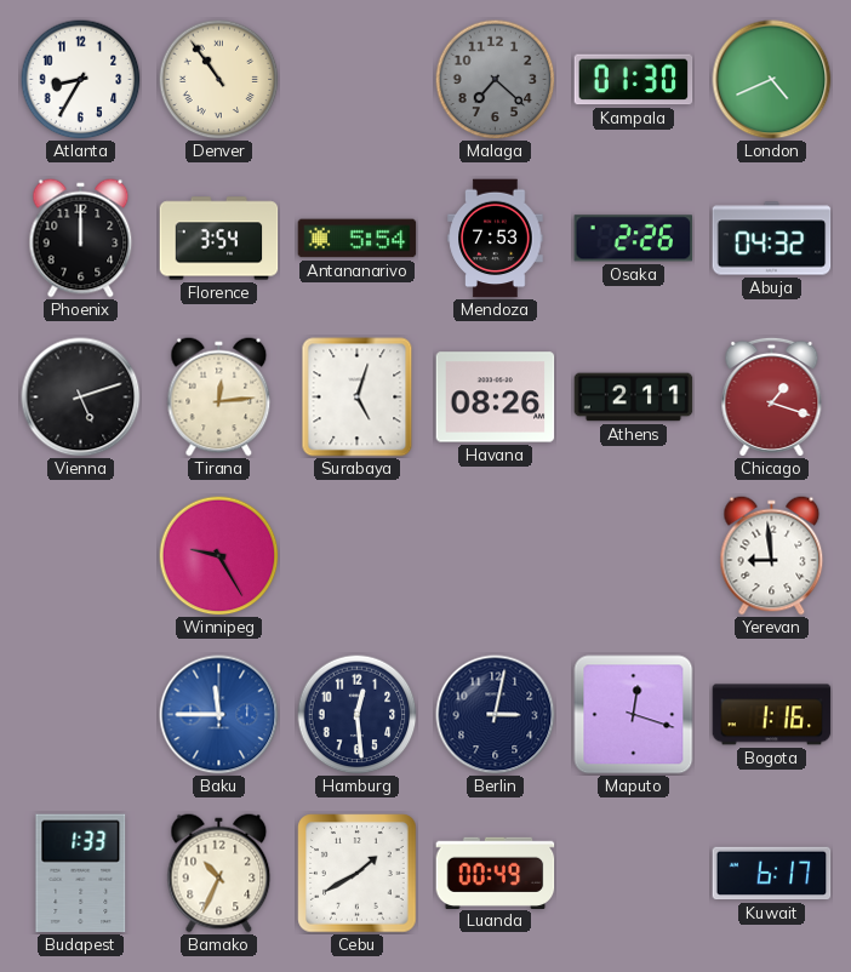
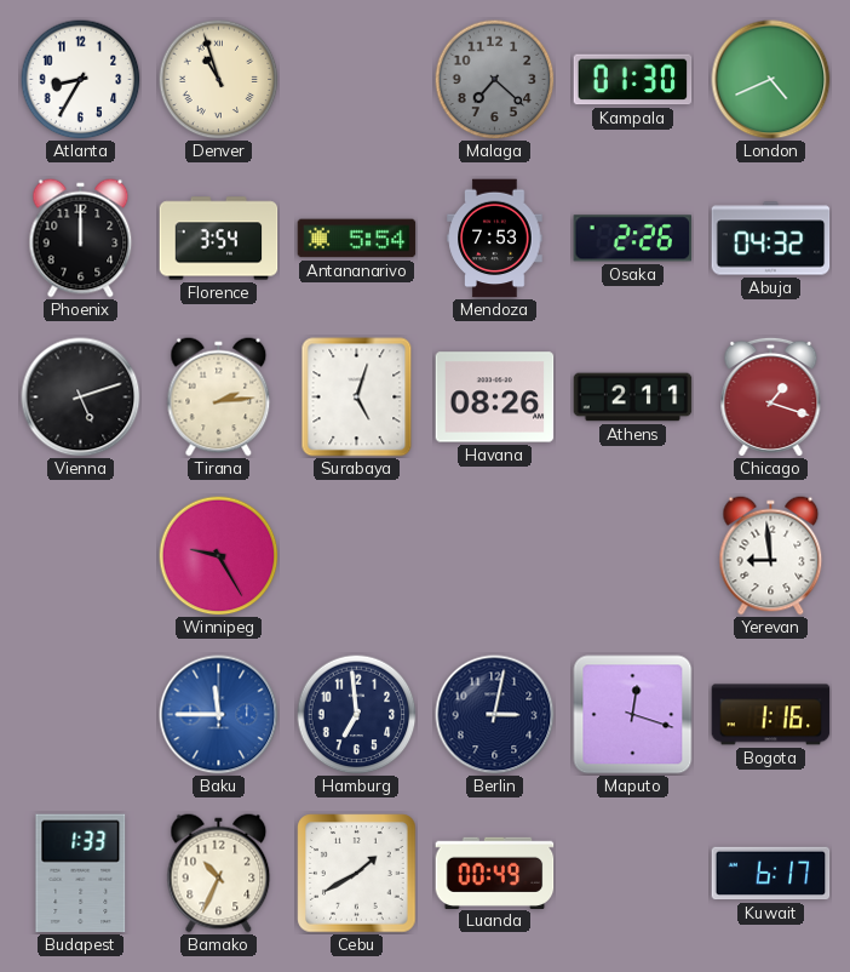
Denver: 10:54 -> 10:57
Tirana: 12:14 -> 2:14
Hamburg: 12:29 -> 6:59
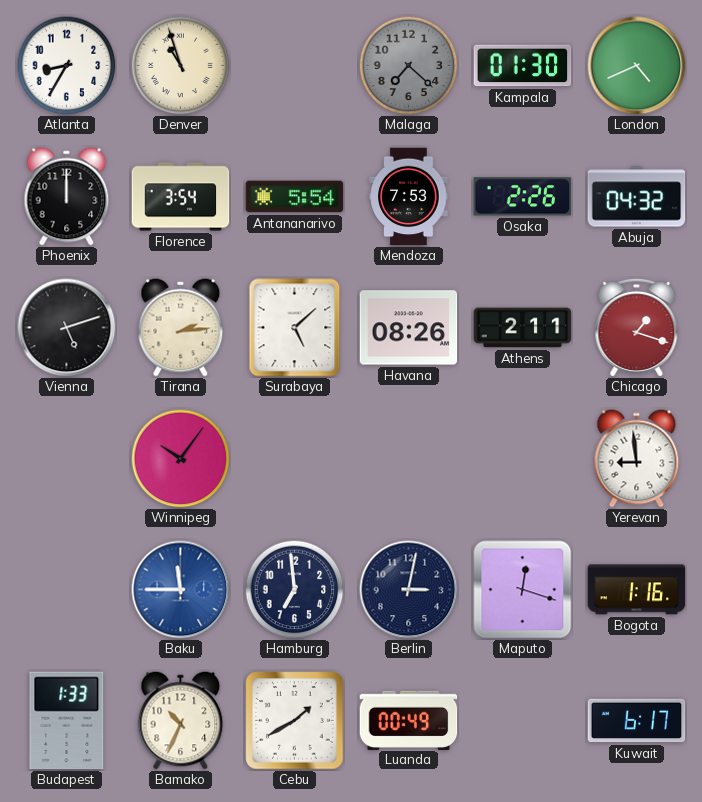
Surabaya: 5:03 -> 5:08
Winnipeg: 9:25 -> 10:06
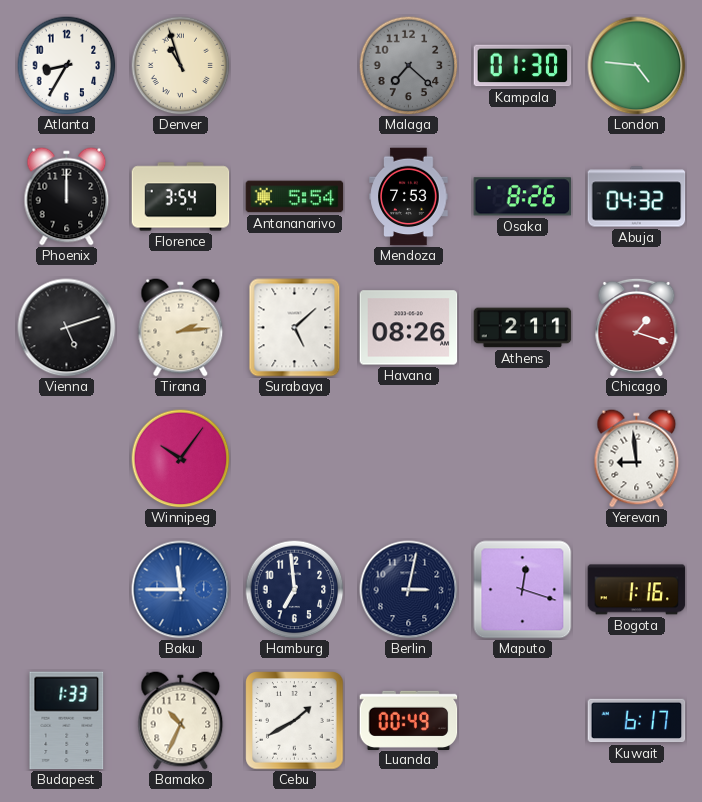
London: 4:41 -> 4:46
Osaka: 2:26 -> 8:26
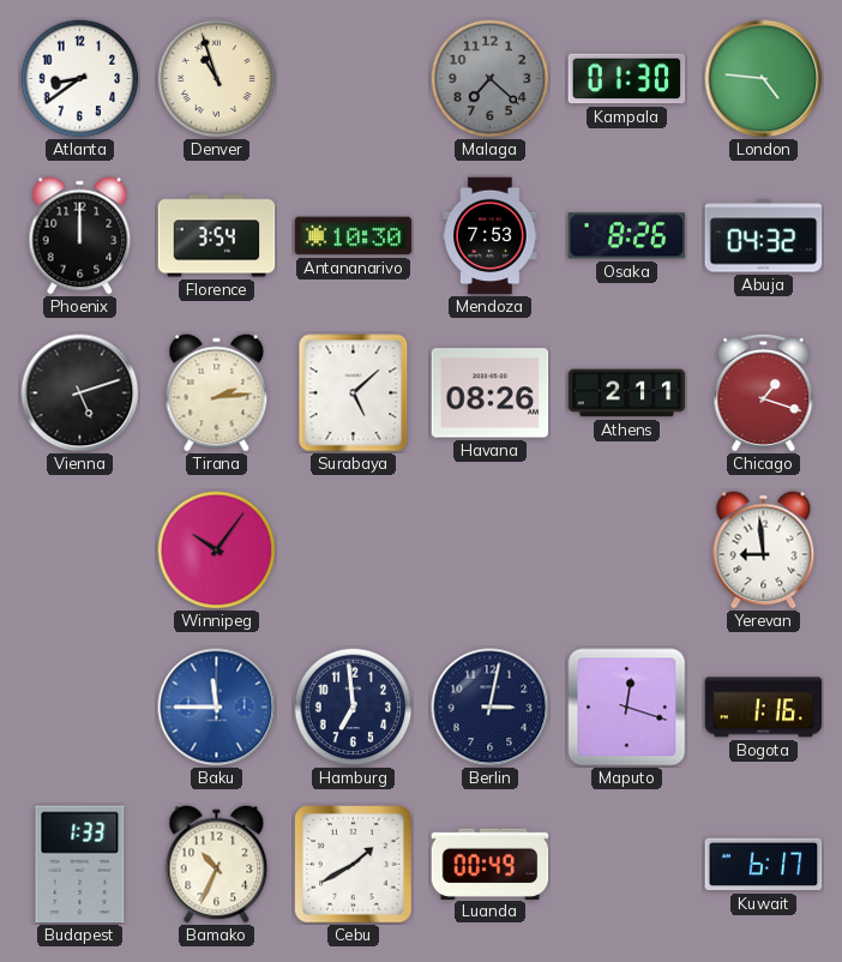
Atlanta: 8:35 -> 8:39
Antananarivo: 5:54 -> 10:30
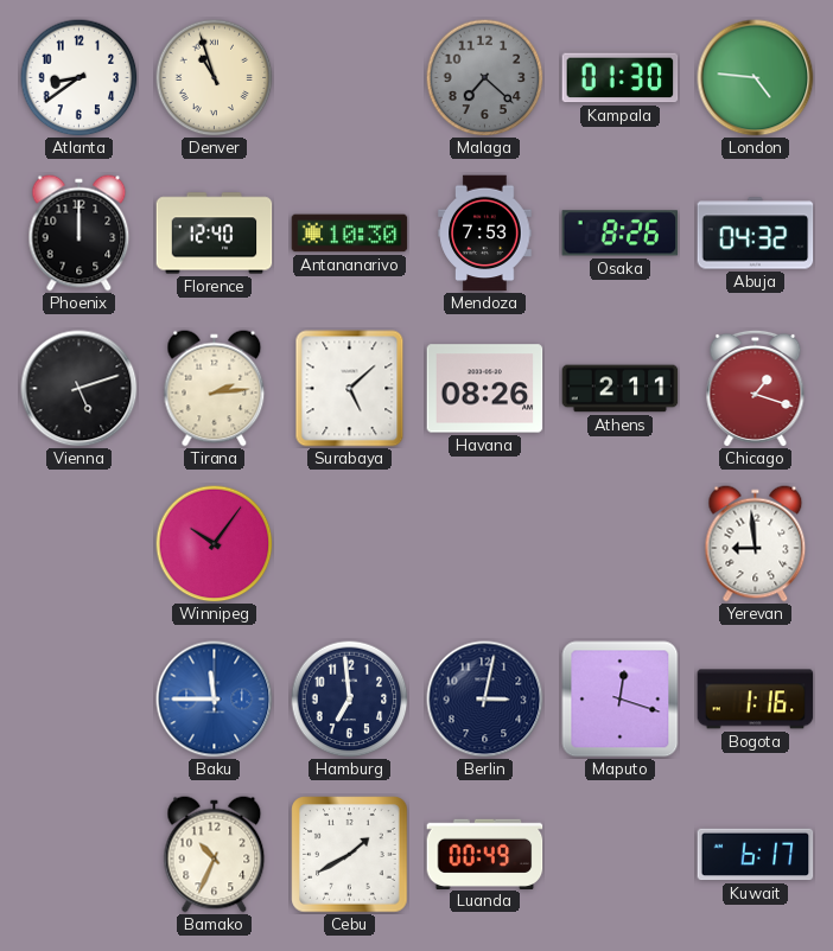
Florence: 3:54 -> 12:40
Budapest: 1:33 -> none
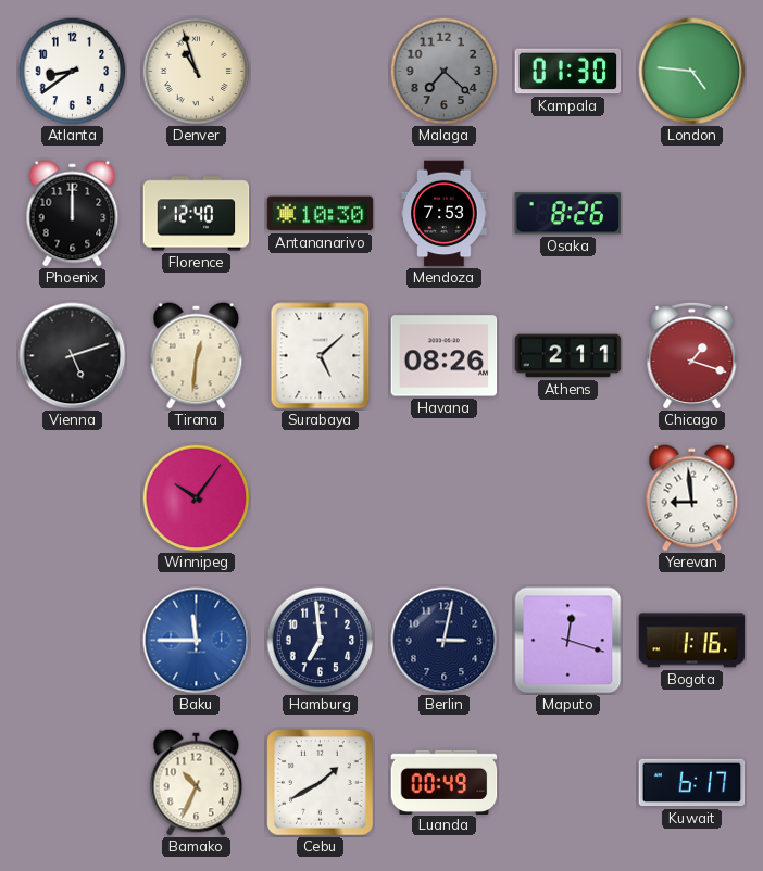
Abuja: 04:32 -> none
Tirana: 2:14 -> 12:31
